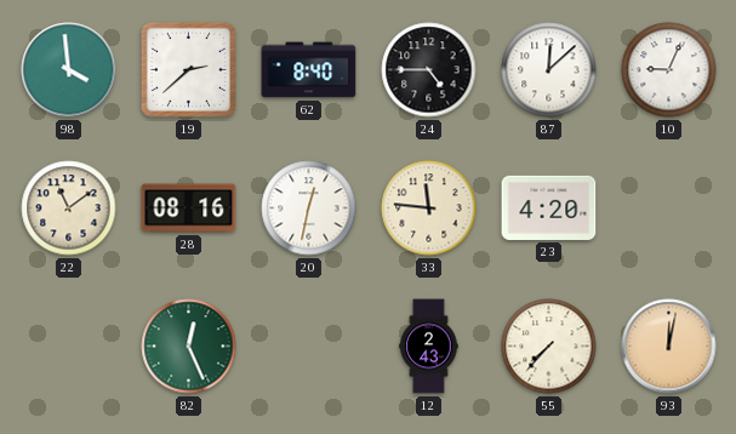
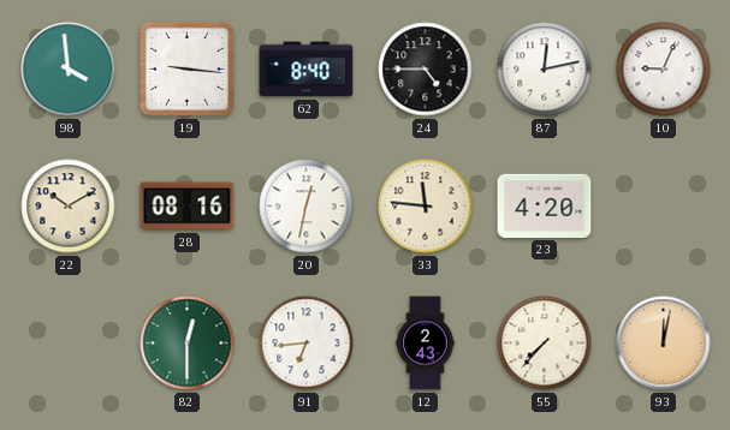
19: 2:38 -> 9:16
87: 12:08 -> 12:13
22: 11:09 -> 10:10
82: 12:26 -> 12:30
91: none -> 6:44
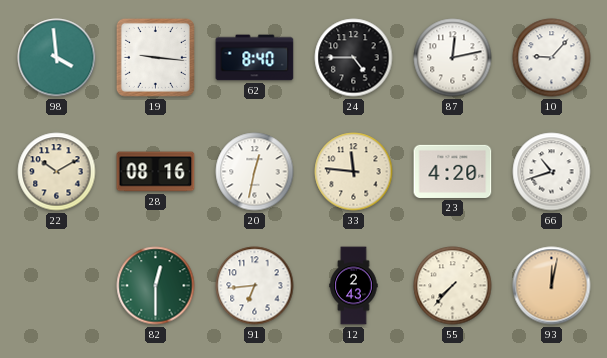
10: 9:04 -> 9:07
66: none -> 10:42
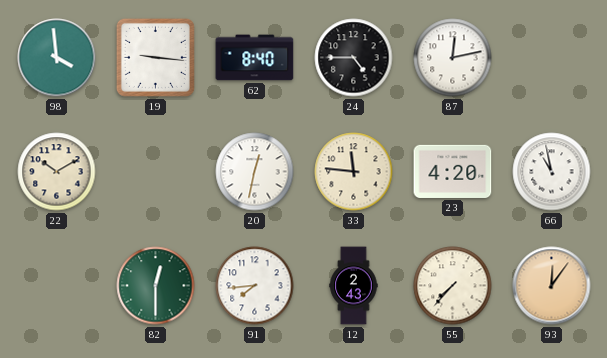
10: 9:07 -> none
28: 08:16 -> none
66: 10:42 -> 10:58
91: 6:44 -> 7:44
93: 12:02 -> 12:06
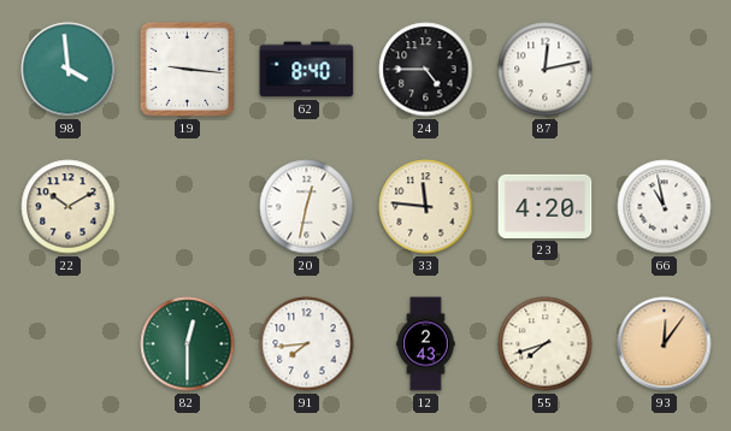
55: 7:37 -> 7:42
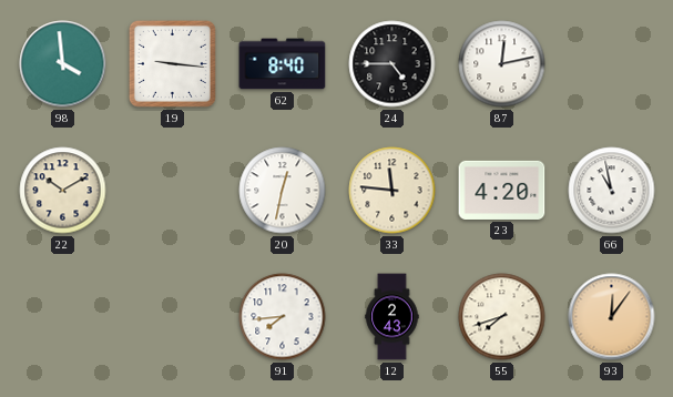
82: 12:30 -> none
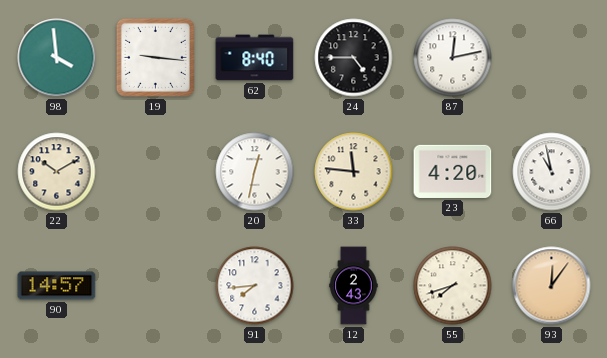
90: none -> 14:57
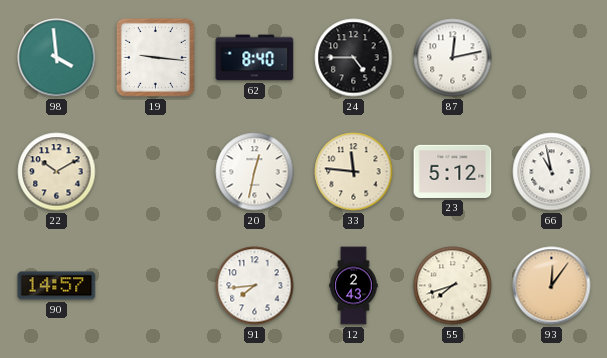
23: 4:20 -> 5:12
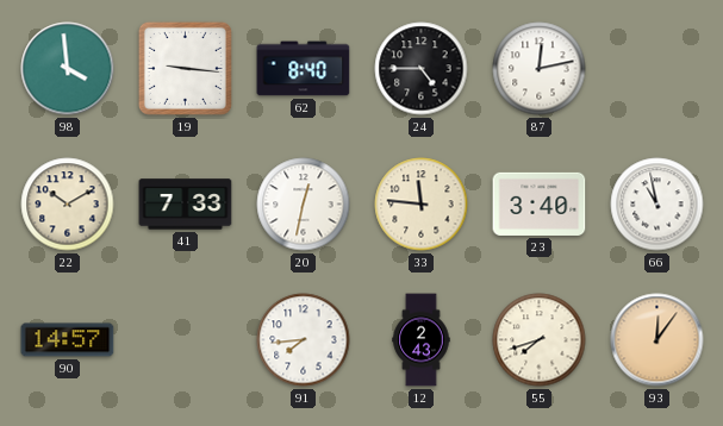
41: none -> 7:33
23: 5:12 -> 3:40
